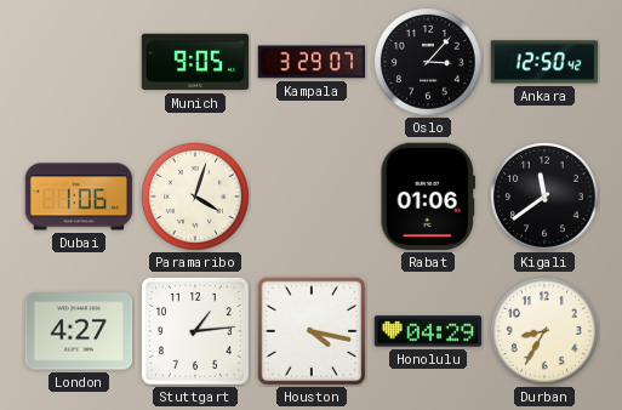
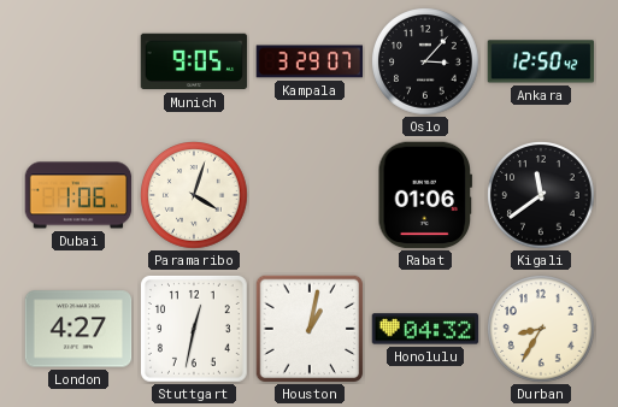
Stuttgart: 1:14 -> 12:32
Houston: 4:17 -> 1:02
Honolulu: 04:29 -> 04:32
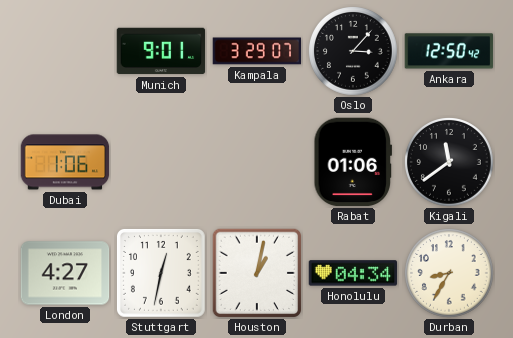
Munich: 9:05 -> 9:01
Paramaribo: 4:03 -> none
Honolulu: 04:32 -> 04:34
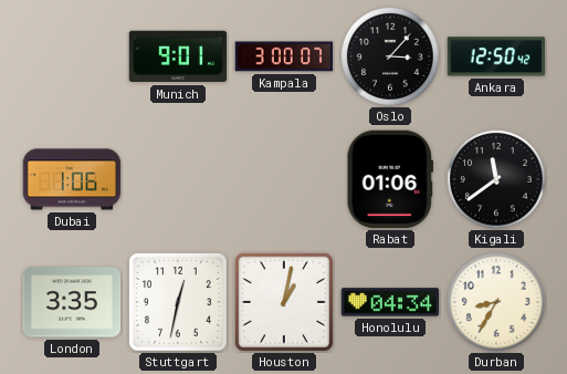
Kampala: 3:29 -> 3:00
London: 4:27 -> 3:35
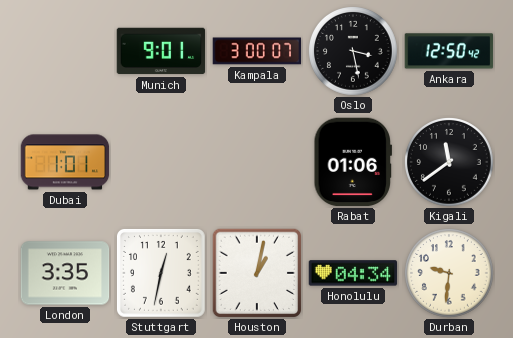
Oslo: 3:07 -> 3:28
Dubai: 1:06 -> 1:01
Durban: 8:35 -> 9:31
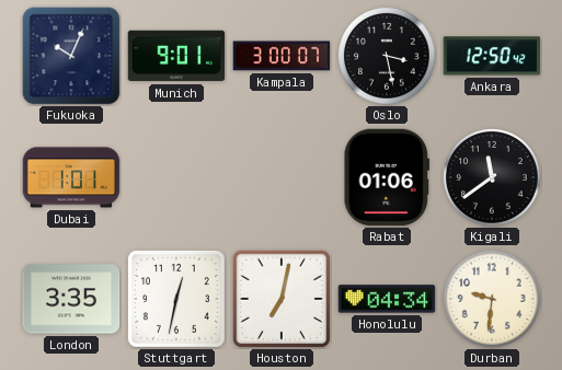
Fukuoka: none -> 10:04
Houston: 1:02 -> 7:02
